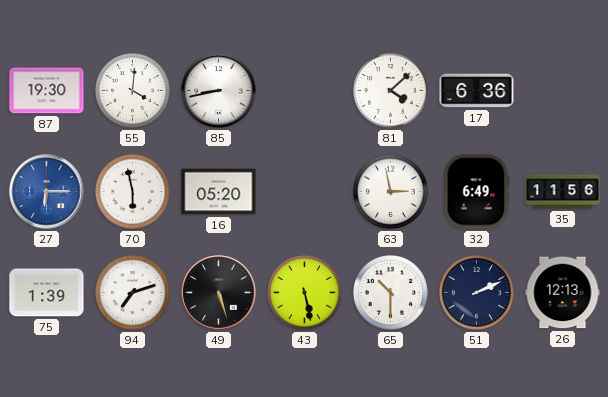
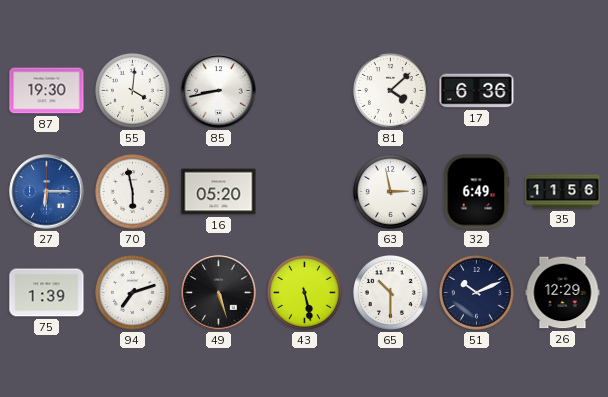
51: 2:11 -> 10:11
26: 12:13 -> 12:29
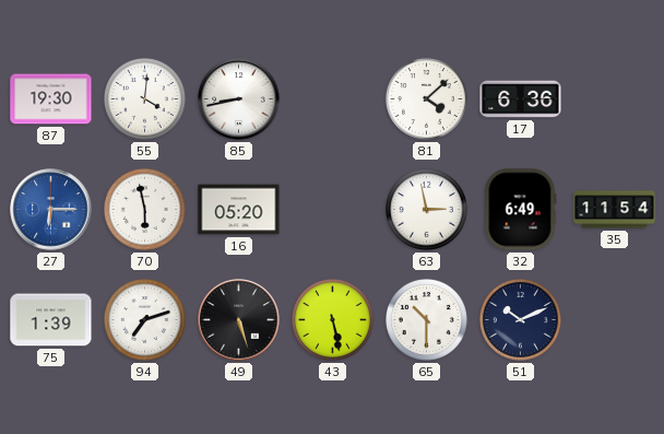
35: 11:56 -> 11:54
26: 12:29 -> none
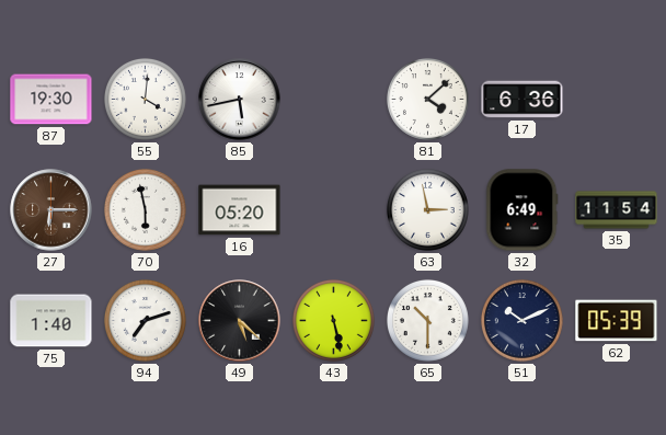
85: 8:43 -> 5:43
27 dial: blue -> brown
75: 1:39 -> 1:40
49: 5:27 -> 5:22
62: none -> 05:39
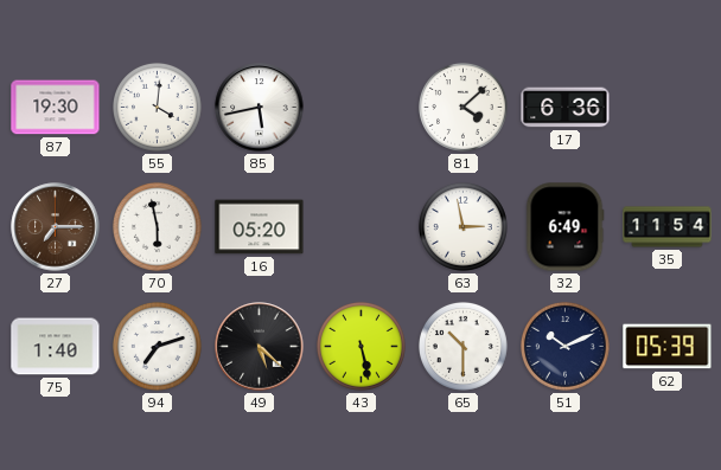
27: 6:15 -> 7:15
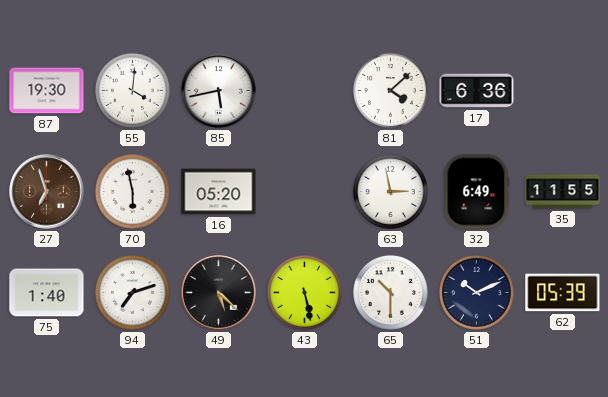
27: 7:15 -> 6:57
35: 11:54 -> 11:55
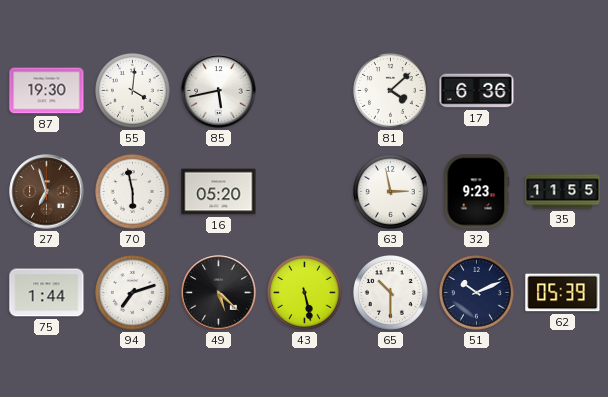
32: 6:49 -> 9:23
75: 1:40 -> 1:44
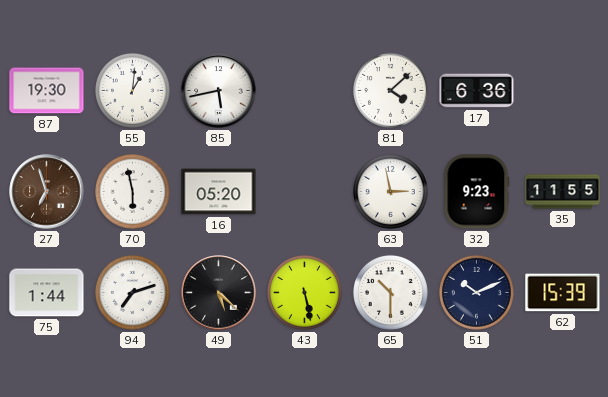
55: 4:01 -> 1:01
62: 05:39 -> 15:39
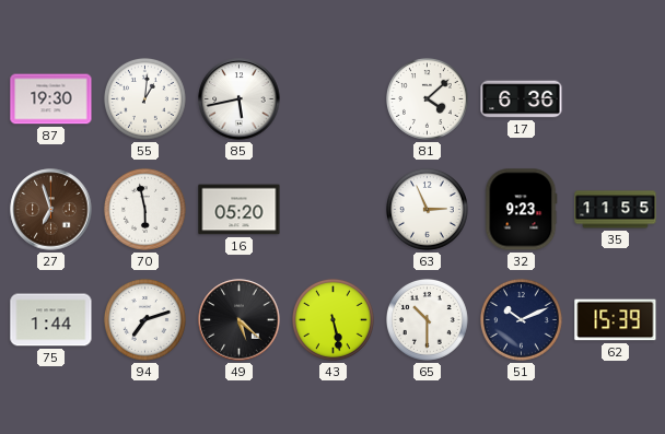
63: 2:58 -> 2:56
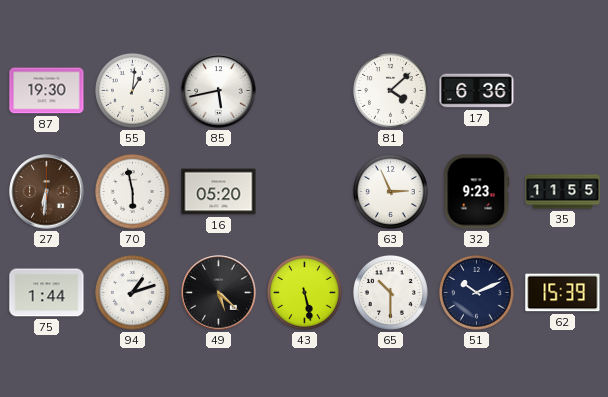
27: 6:57 -> 6:31
94: 7:12 -> 1:12
